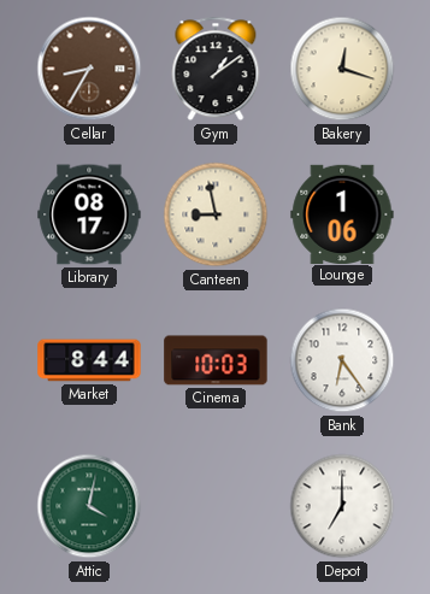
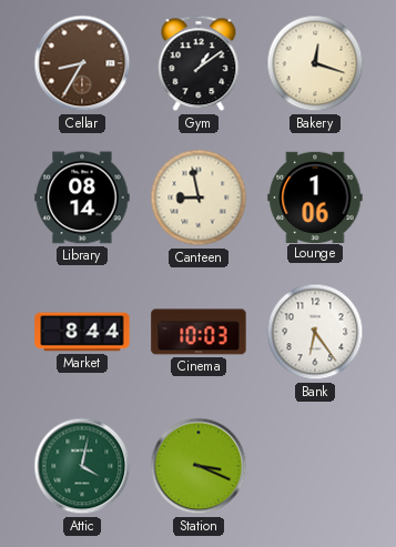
Library: 08:17 -> 08:14
Station: none -> 3:19
Depot: 7:00 -> none
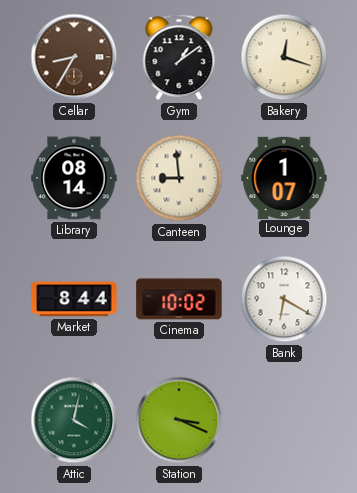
Canteen: 8:58 -> 8:59
Lounge: 1:06 -> 1:07
Cinema: 10:03 -> 10:02
Bank: 6:24 -> 6:20
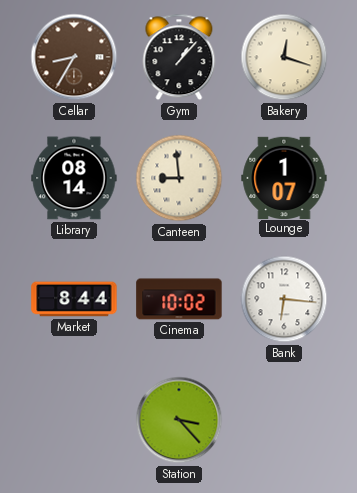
Gym: 1:09 -> 1:07
Bank: 6:20 -> 6:16
Attic: 4:02 -> none
Station: 3:19 -> 3:23
